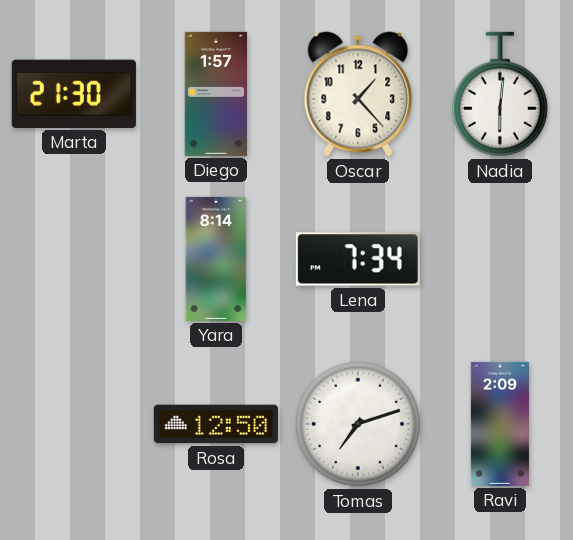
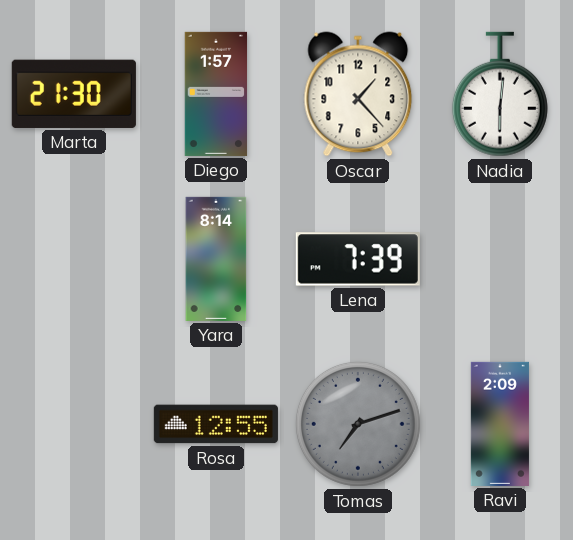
Lena: 7:34 -> 7:39
Rosa: 12:50 -> 12:55
Tomas dial: white -> grey
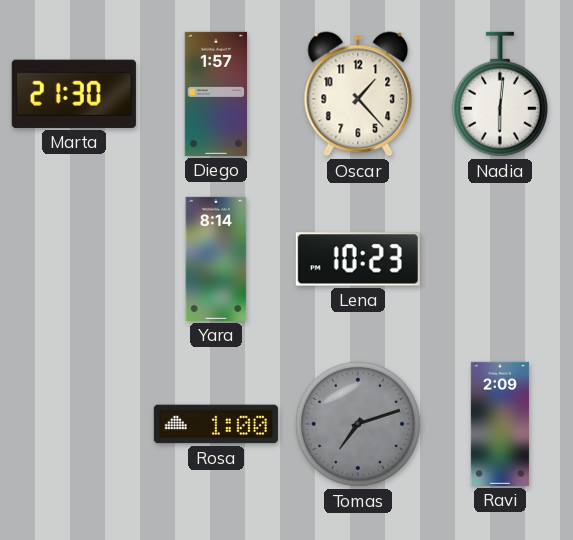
Lena: 7:39 -> 10:23
Rosa: 12:55 -> 1:00
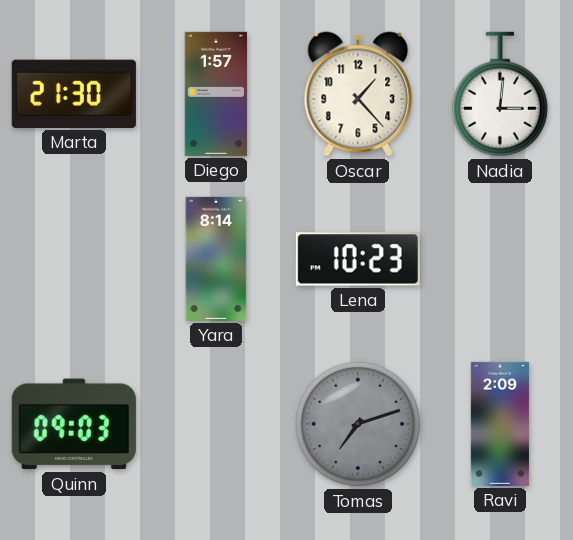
Nadia: 6:01 -> 3:01
Quinn: none -> 09:03
Rosa: 1:00 -> none
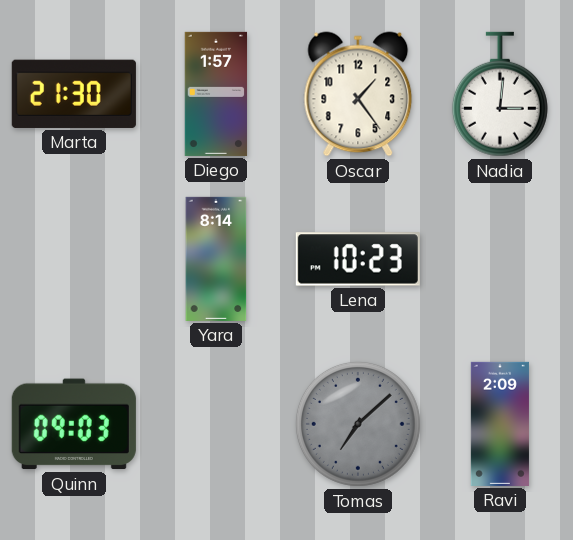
Oscar: 1:23 -> 1:24
Tomas: 7:12 -> 7:08
